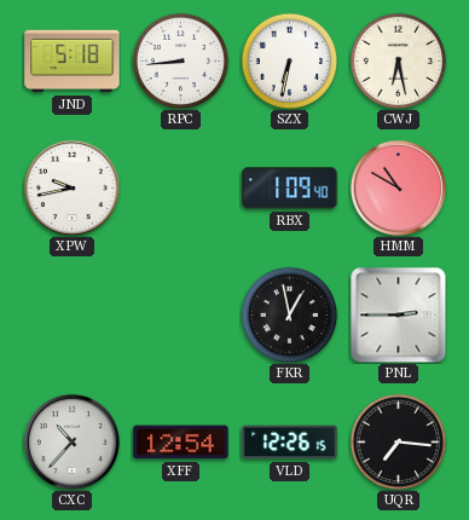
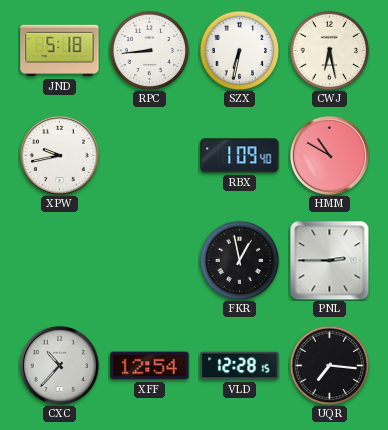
VLD: 12:26 -> 12:28
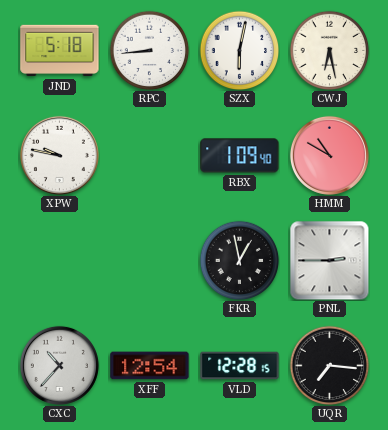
SZX: 6:32 -> 6:02
XPW: 9:43 -> 9:47
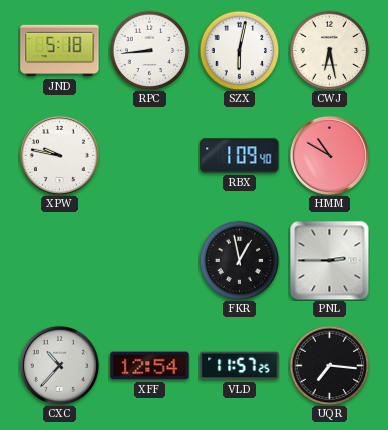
VLD: 12:28 -> 11:57
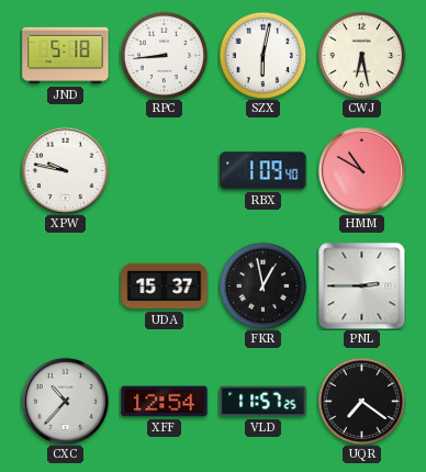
UDA: none -> 15:37
UQR: 7:16 -> 7:21
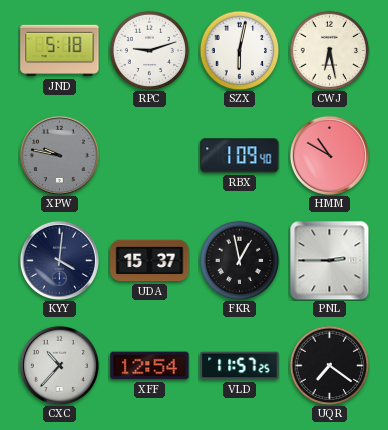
RPC: 8:44 -> 9:12
XPW dial: white -> grey
KYY: none -> 4:01
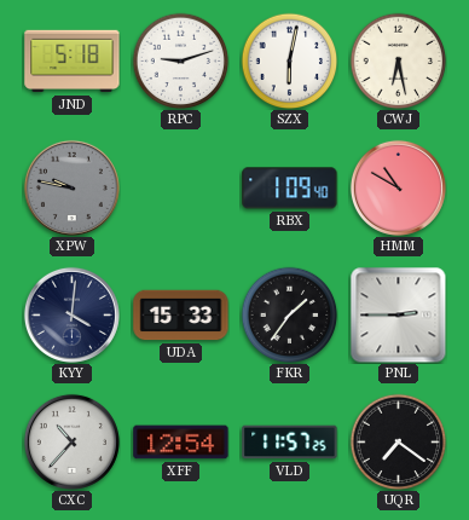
UDA: 15:37 -> 15:33
FKR: 12:58 -> 1:36
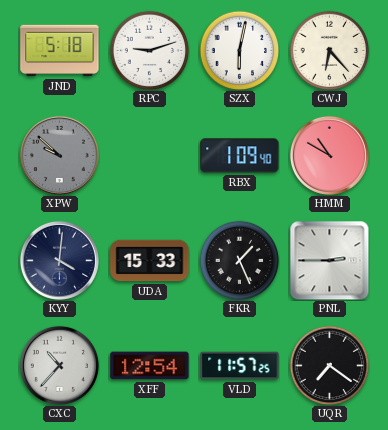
CWJ: 6:28 -> 6:23
XPW: 9:47 -> 9:52
FKR: 1:36 -> 1:26
